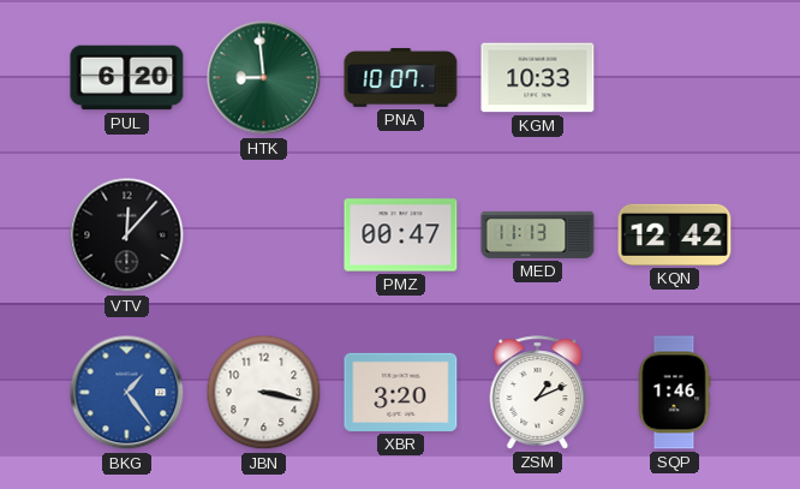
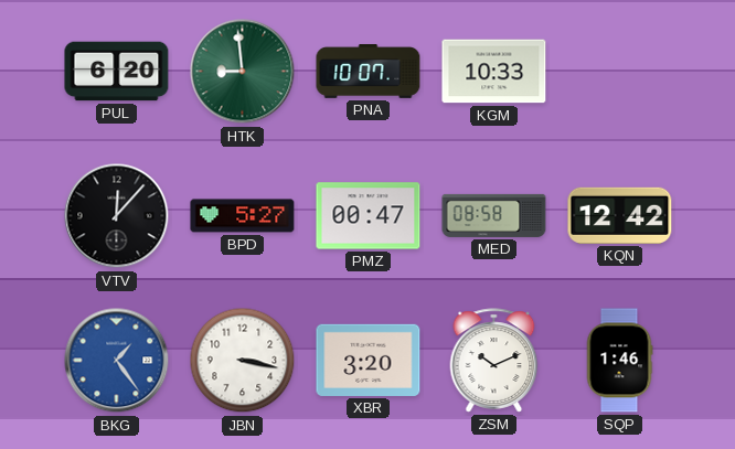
BPD: none -> 5:27
MED: 11:13 -> 08:58
ZSM: 1:11 -> 10:11
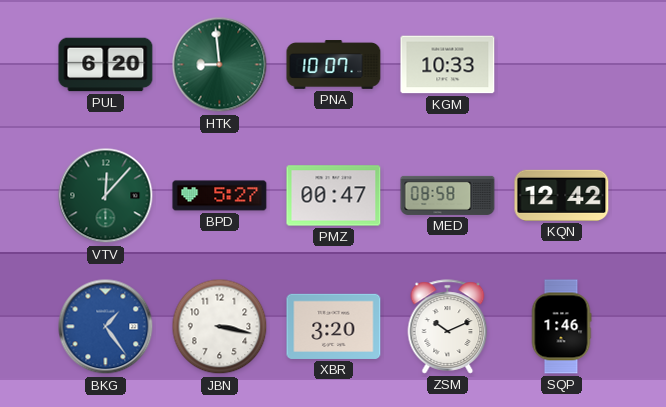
VTV dial: black -> green
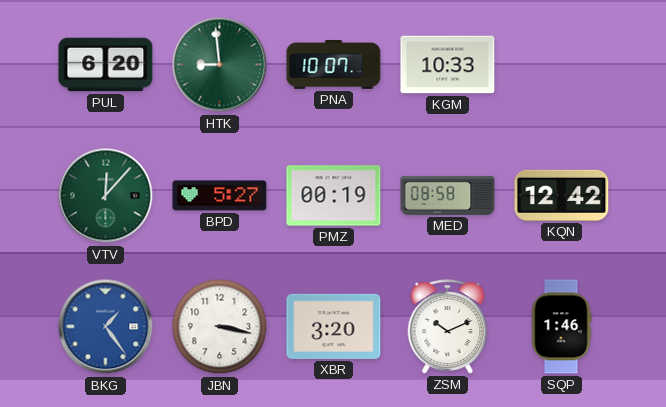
PMZ: 00:47 -> 00:19
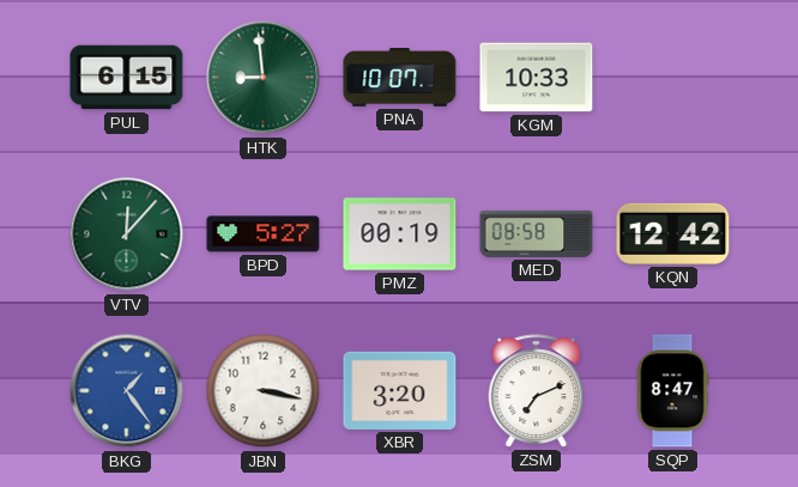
PUL: 6:20 -> 6:15
ZSM: 10:11 -> 7:11
SQP: 1:46 -> 8:47
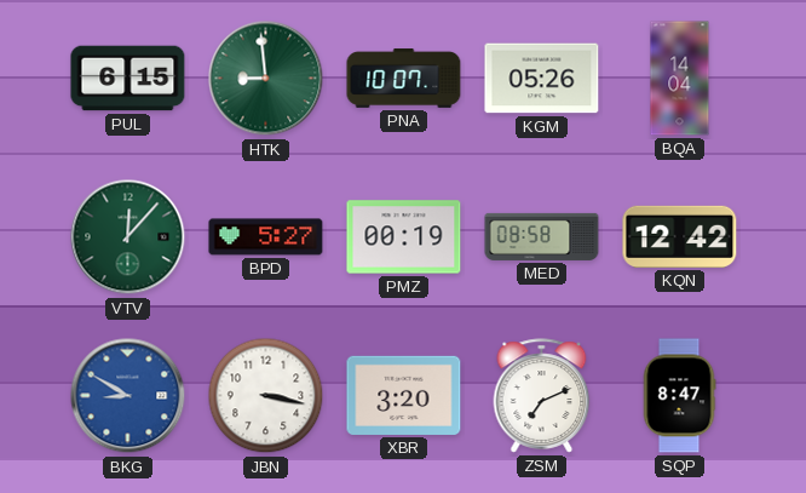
KGM: 10:33 -> 05:26
BQA: none -> 14:04
BKG: 1:24 -> 8:50
